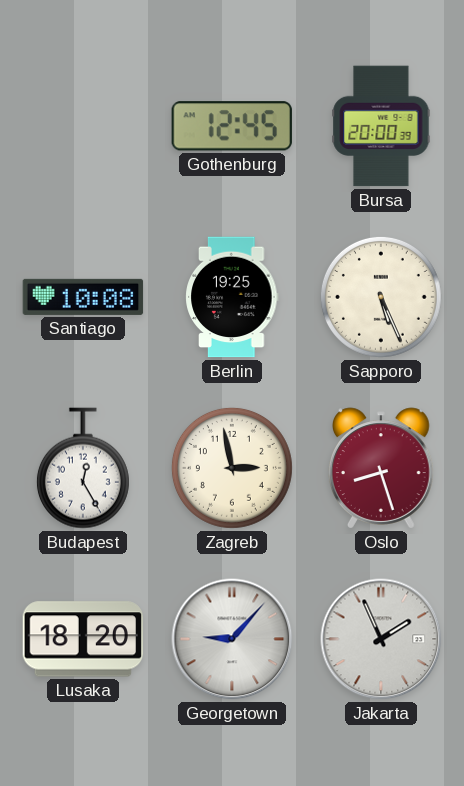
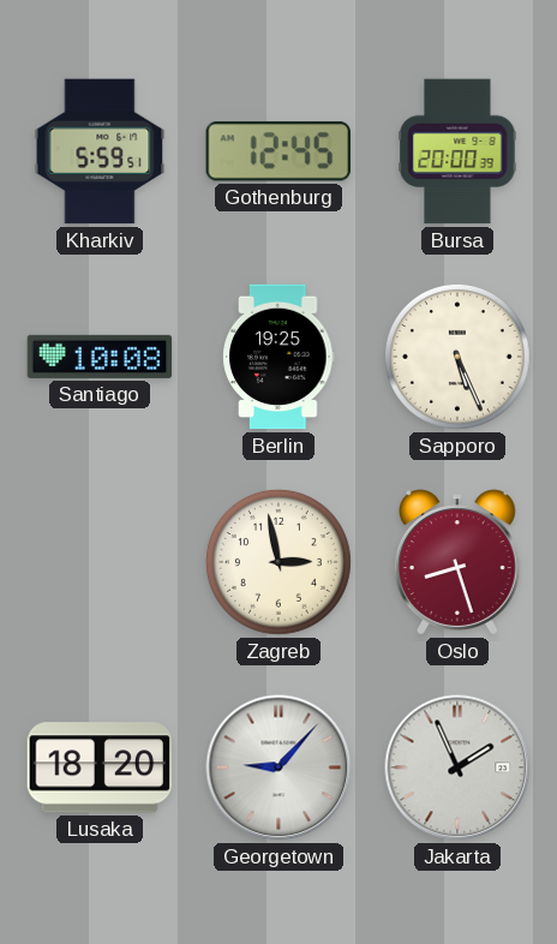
Kharkiv: none -> 5:59
Budapest: 12:25 -> none
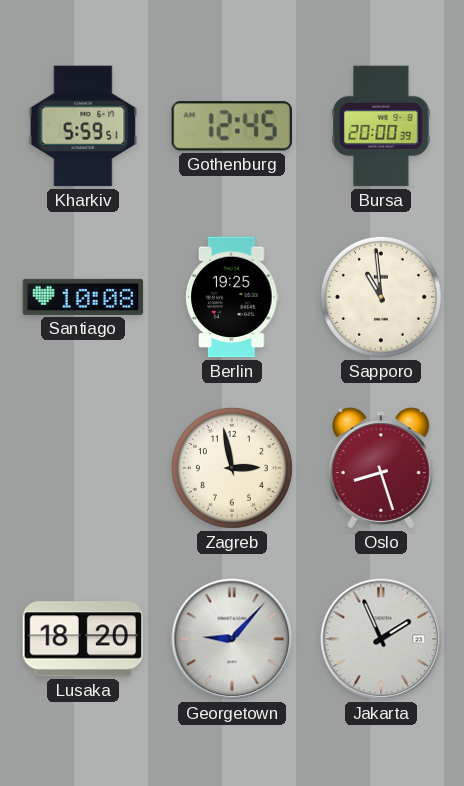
Sapporo: 5:26 -> 10:59
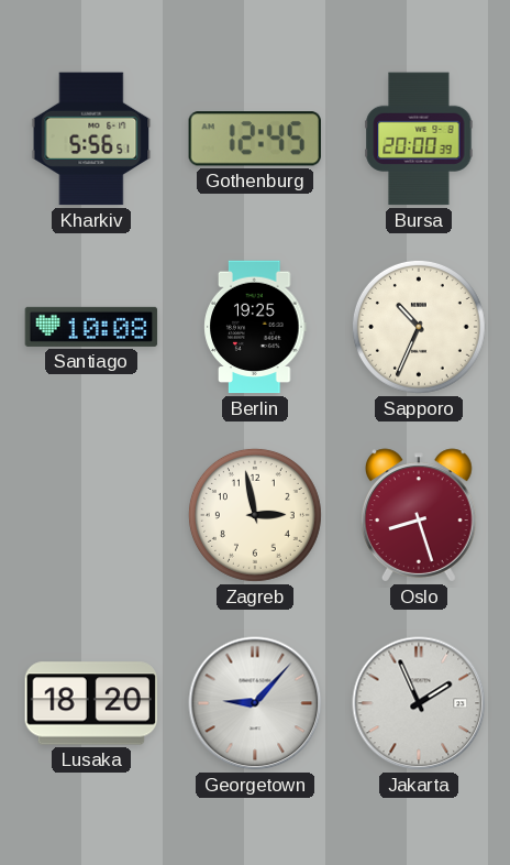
Kharkiv: 5:59 -> 5:56
Sapporo: 10:59 -> 10:34
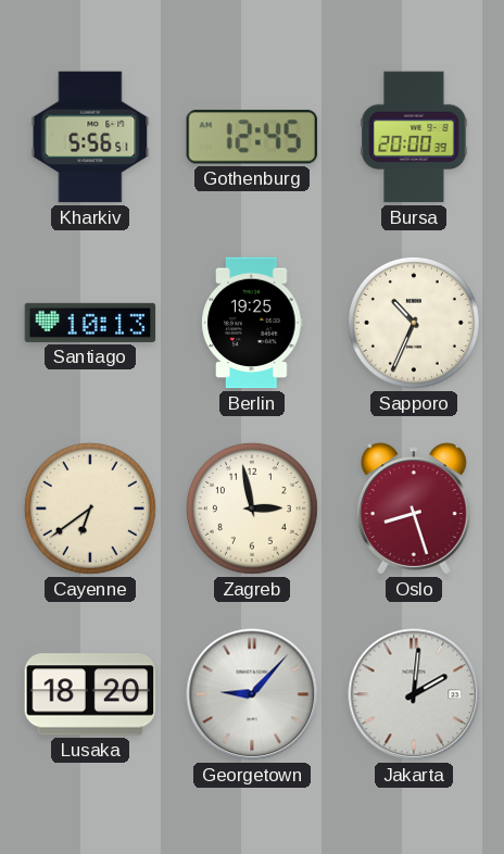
Santiago: 10:08 -> 10:13
Cayenne: none -> 6:39
Jakarta: 1:56 -> 2:01
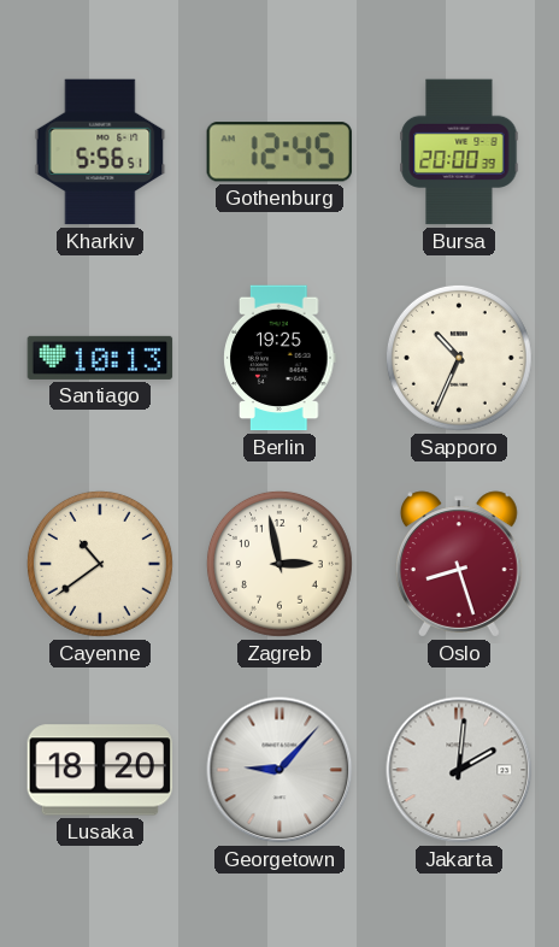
Cayenne: 6:39 -> 10:39
